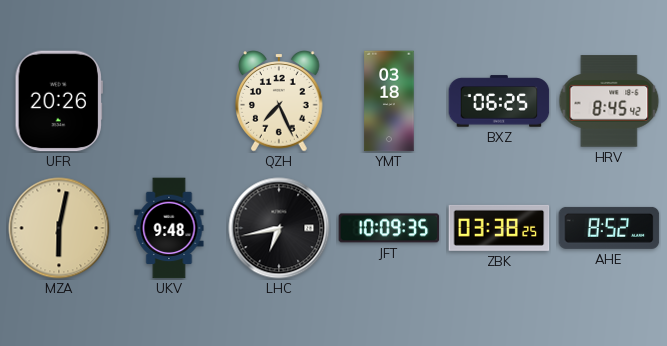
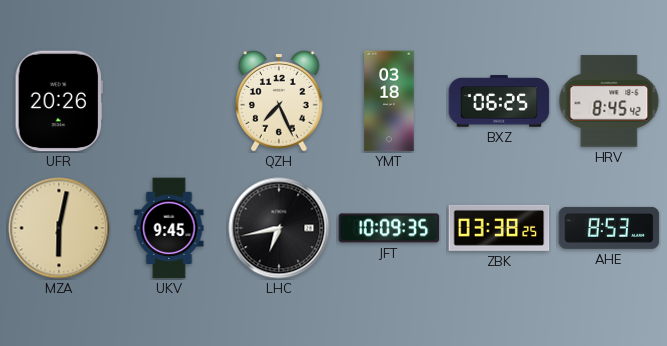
UKV: 9:48 -> 9:45
AHE: 8:52 -> 8:53
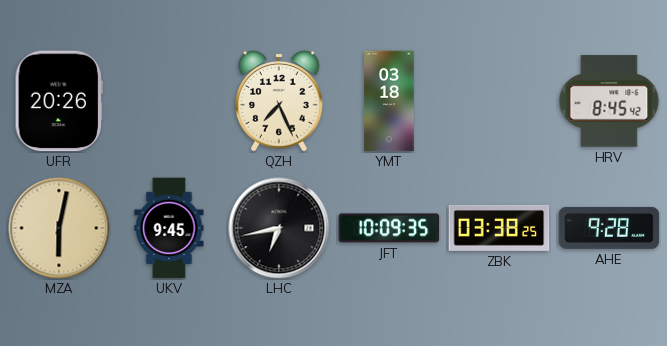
BXZ: 06:25 -> none
AHE: 8:53 -> 9:28
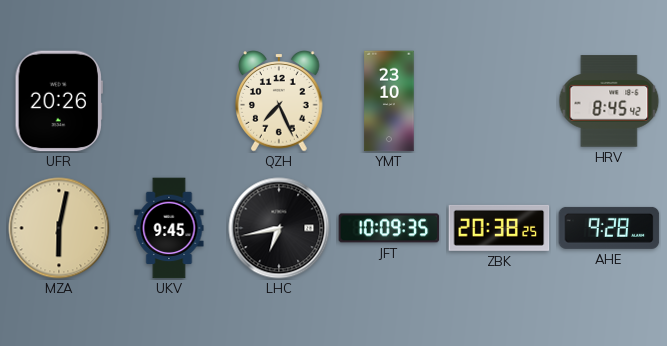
YMT: 03:18 -> 23:10
ZBK: 03:38 -> 20:38
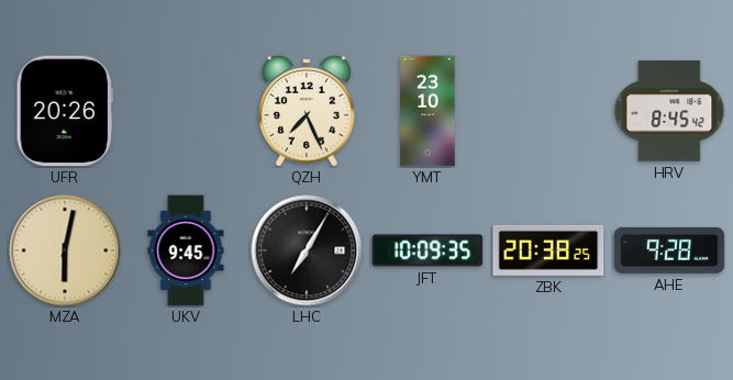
LHC: 6:43 -> 7:05
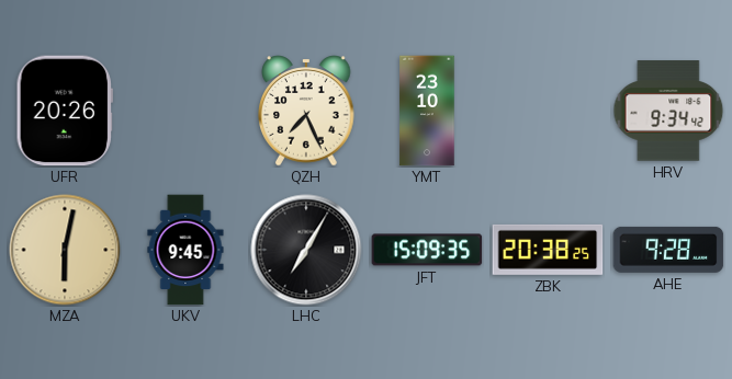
HRV: 8:45 -> 9:34
JFT: 10:09 -> 15:09
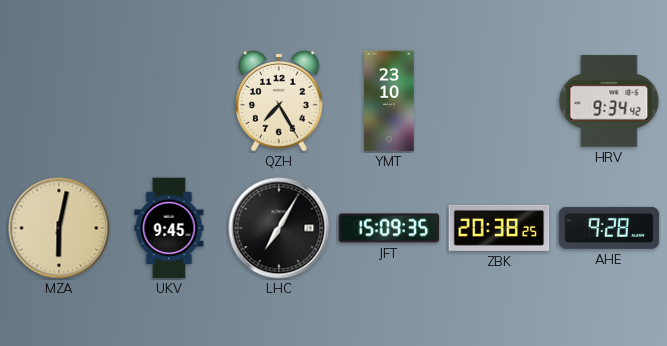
UFR: 20:26 -> none
QZH: 7:26 -> 7:25
